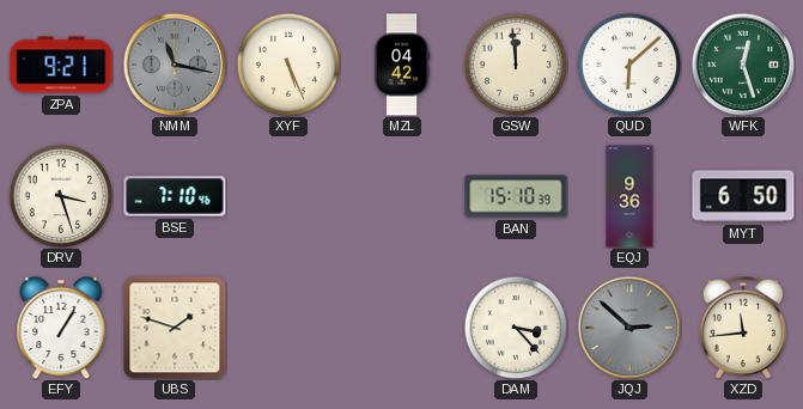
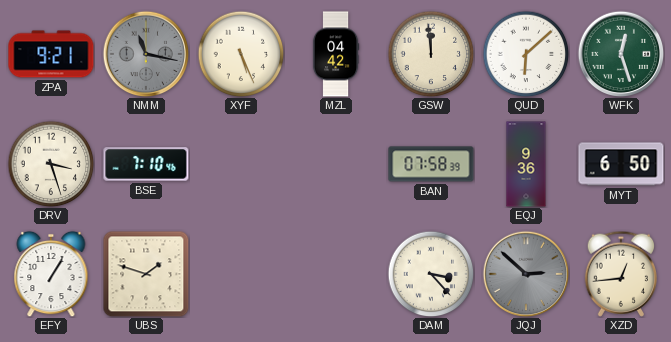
BAN: 15:10 -> 07:58
XZD: 11:44 -> 12:44
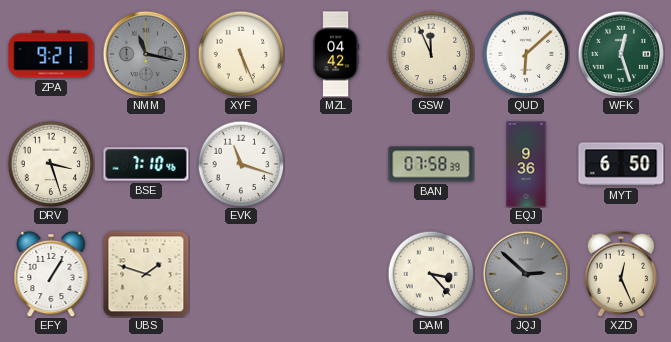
GSW: 11:59 -> 11:56
EVK: none -> 11:18
XZD: 12:44 -> 12:26
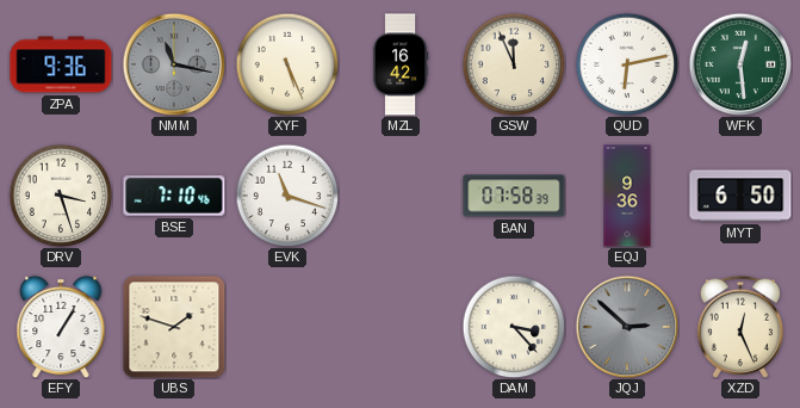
ZPA: 9:21 -> 9:36
MZL: 04:42 -> 16:42
QUD: 6:08 -> 6:13
WFK: 12:27 -> 12:29
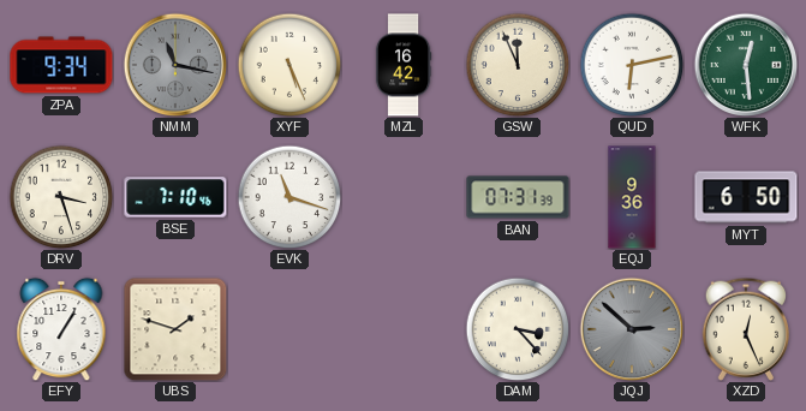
ZPA: 9:36 -> 9:34
BAN: 07:58 -> 07:31
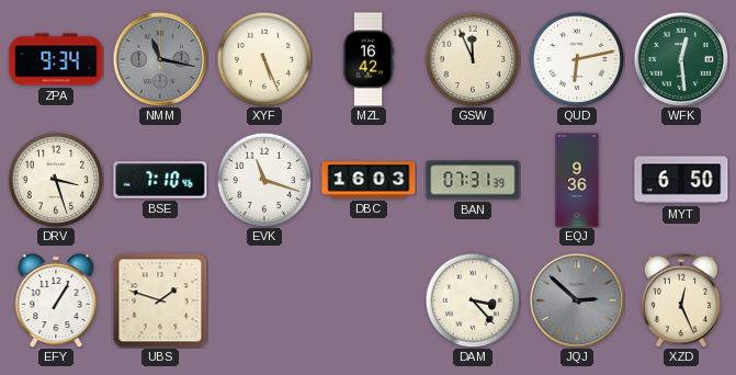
DBC: none -> 16:03
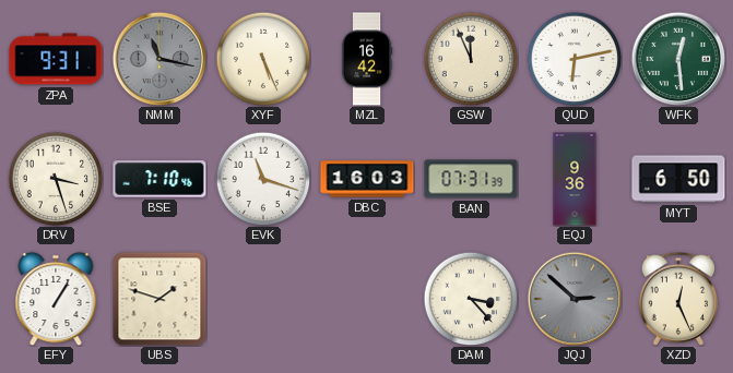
ZPA: 9:34 -> 9:31
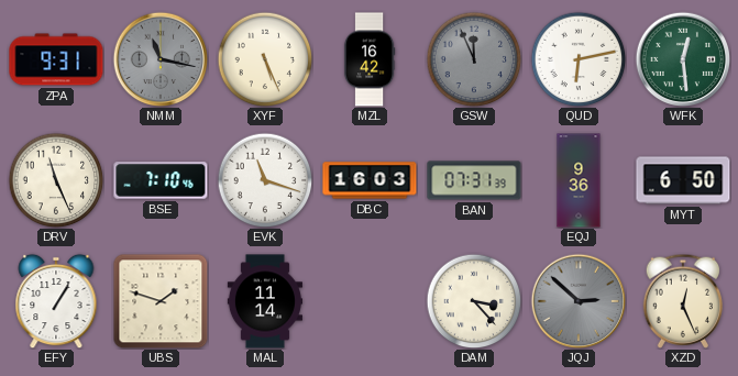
GSW dial: cream -> grey
DRV: 3:27 -> 11:26
MAL: none -> 11:14
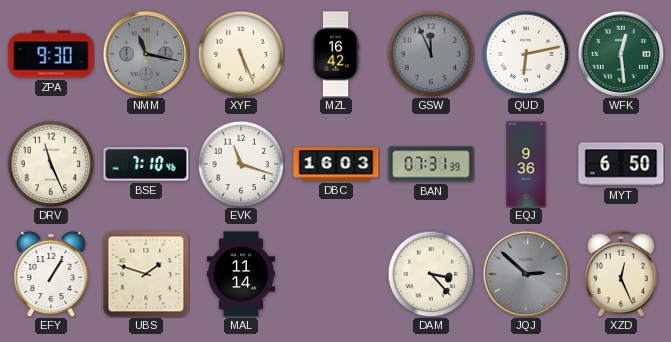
ZPA: 9:31 -> 9:30
